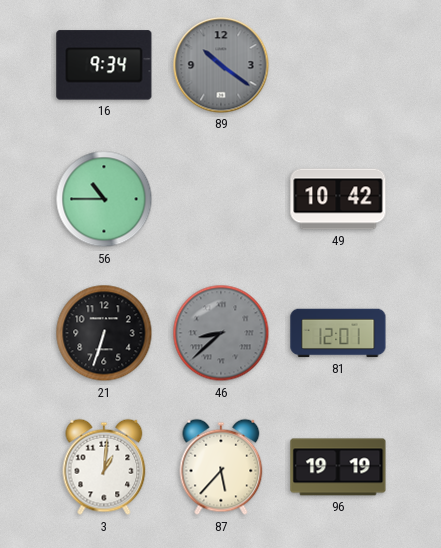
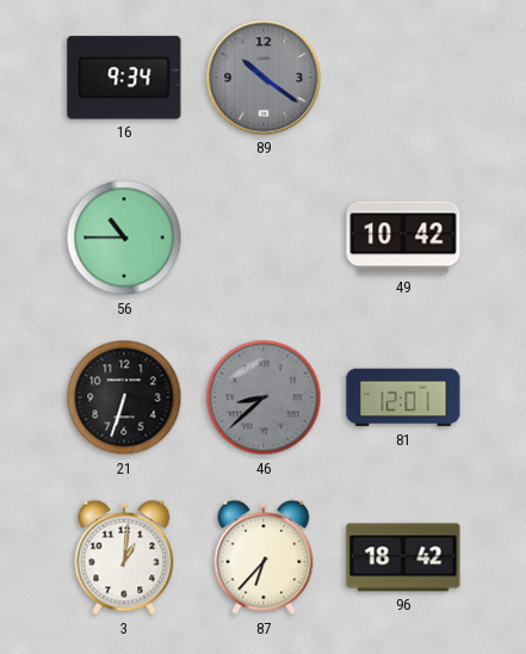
87: 5:37 -> 6:37
96: 19:19 -> 18:42
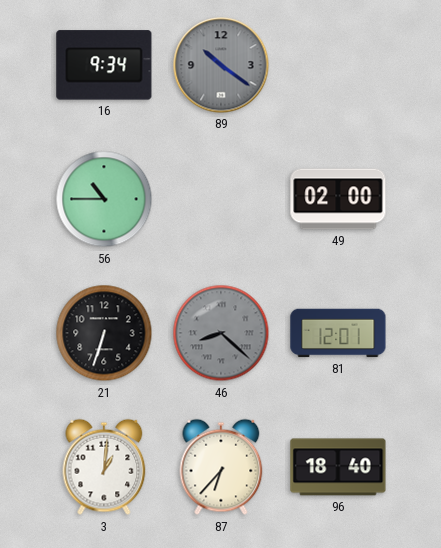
49: 10:42 -> 02:00
46: 8:38 -> 8:22
96: 18:42 -> 18:40
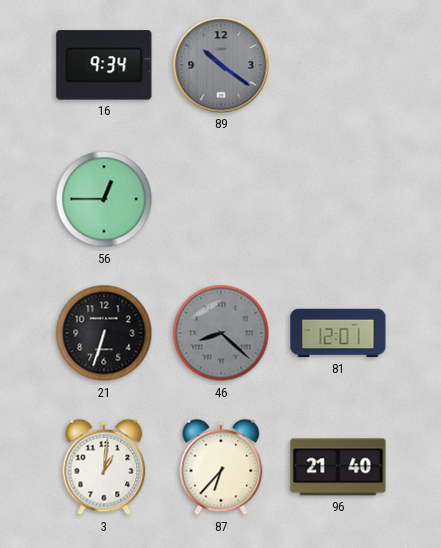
56: 10:45 -> 12:45
49: 02:00 -> none
96: 18:40 -> 21:40
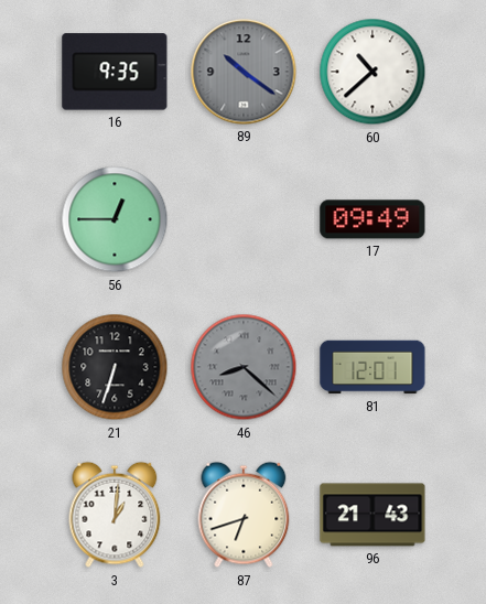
16: 9:34 -> 9:35
60: none -> 10:38
17: none -> 09:49
87: 6:37 -> 6:42
96: 21:40 -> 21:43
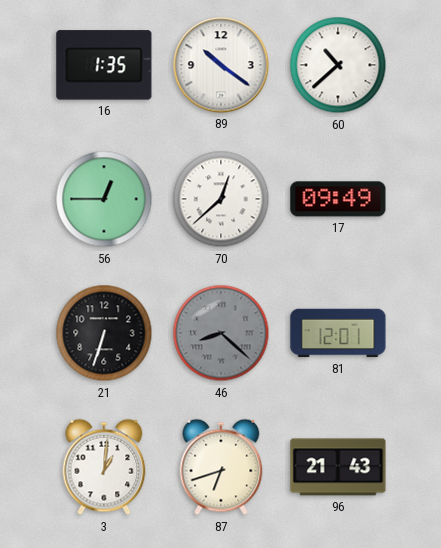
16: 9:35 -> 1:35
89 dial: grey -> white
70: none -> 12:38
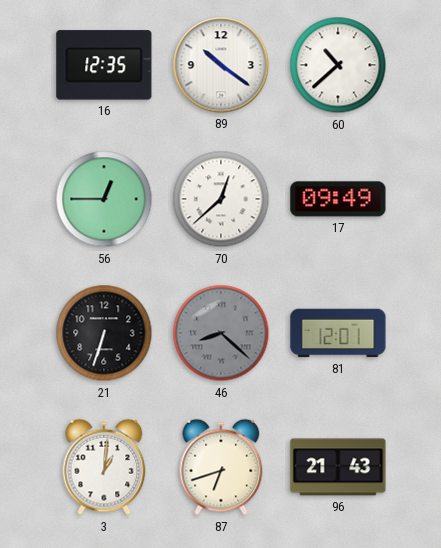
16: 1:35 -> 12:35
